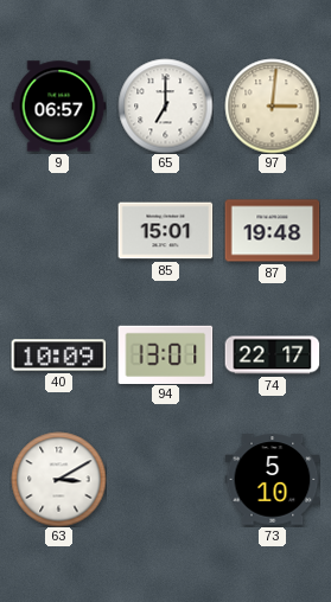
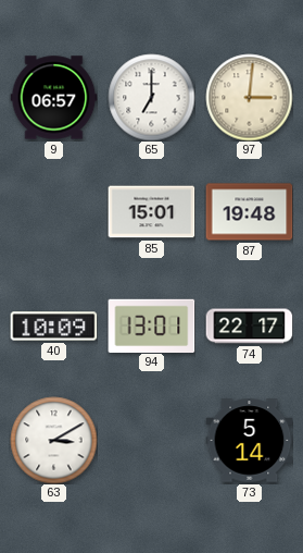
73: 5:10 -> 5:14
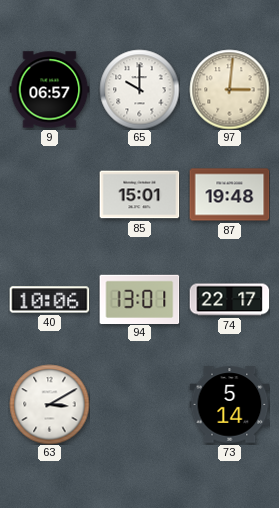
65: 7:00 -> 10:00
40: 10:09 -> 10:06
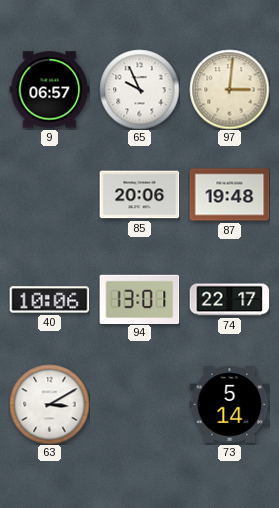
65: 10:00 -> 9:56
85: 15:01 -> 20:06
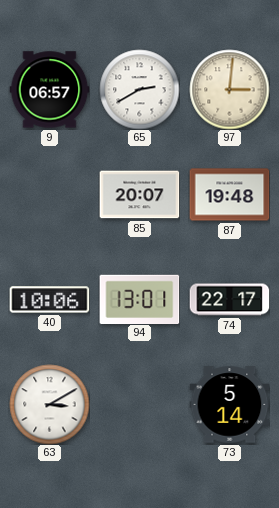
65: 9:56 -> 2:40
85: 20:06 -> 20:07
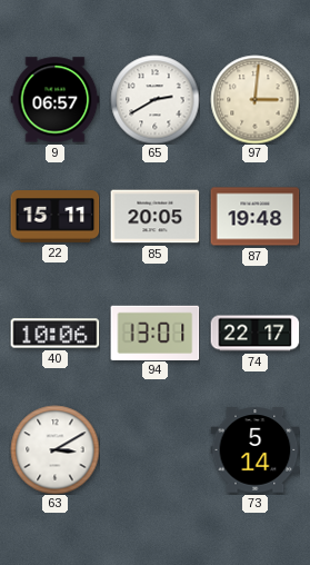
22: none -> 15:11
85: 20:07 -> 20:05
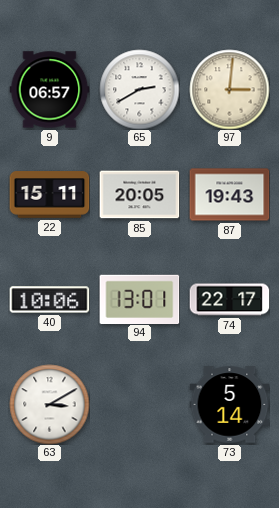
87: 19:48 -> 19:43
